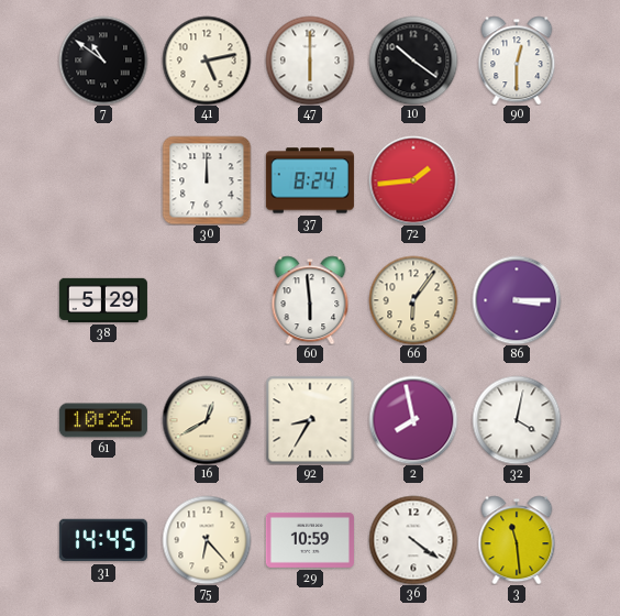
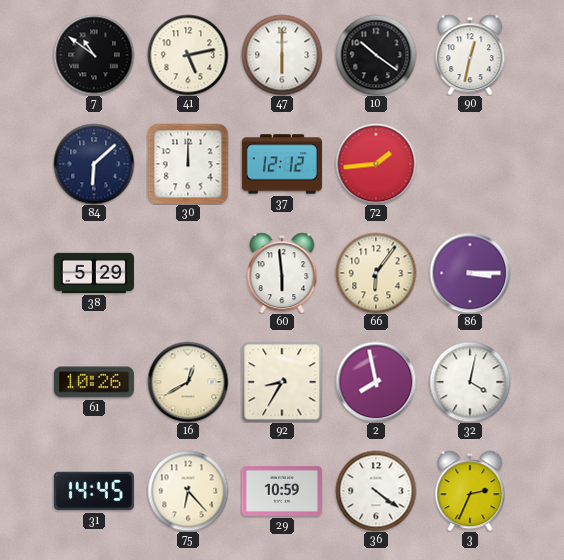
90: 12:30 -> 12:32
84: none -> 6:08
37: 8:24 -> 12:12
3: 11:29 -> 2:34
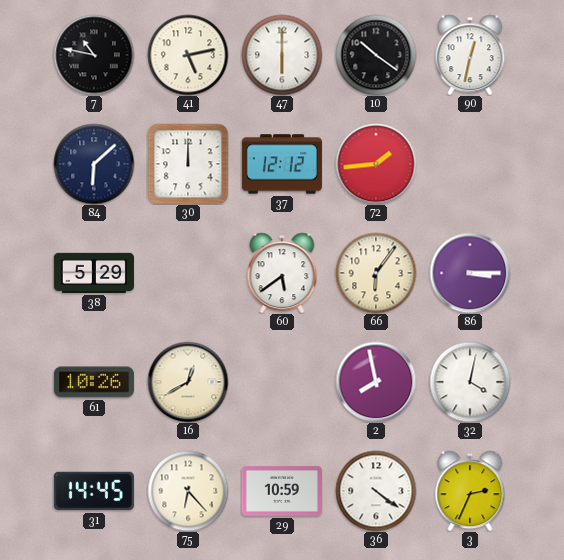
7: 10:51 -> 10:47
60: 5:59 -> 5:39
92: 8:35 -> none
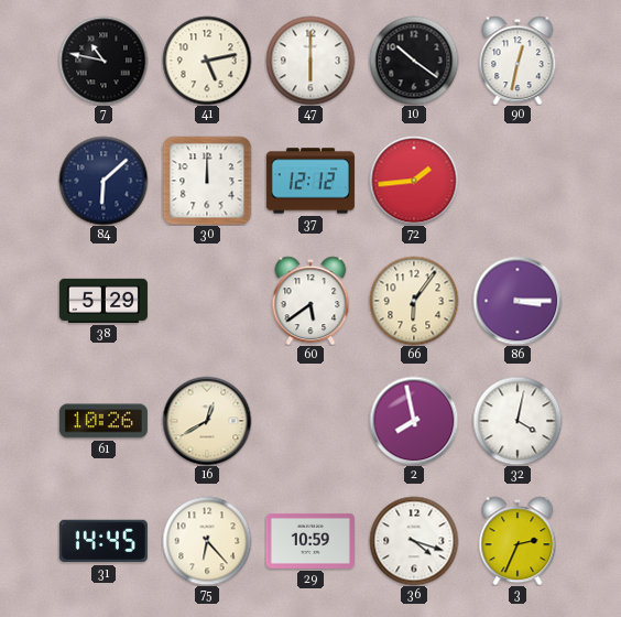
36: 4:21 -> 4:18
